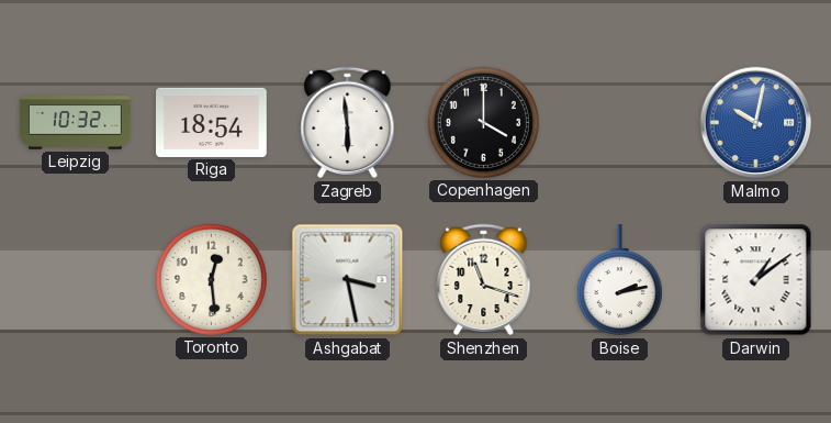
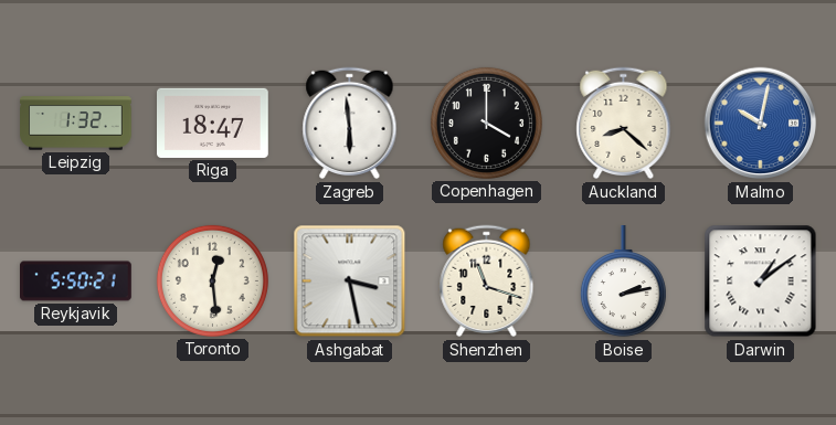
Leipzig: 10:32 -> 1:32
Riga: 18:54 -> 18:47
Auckland: none -> 8:22
Reykjavik: none -> 5:50
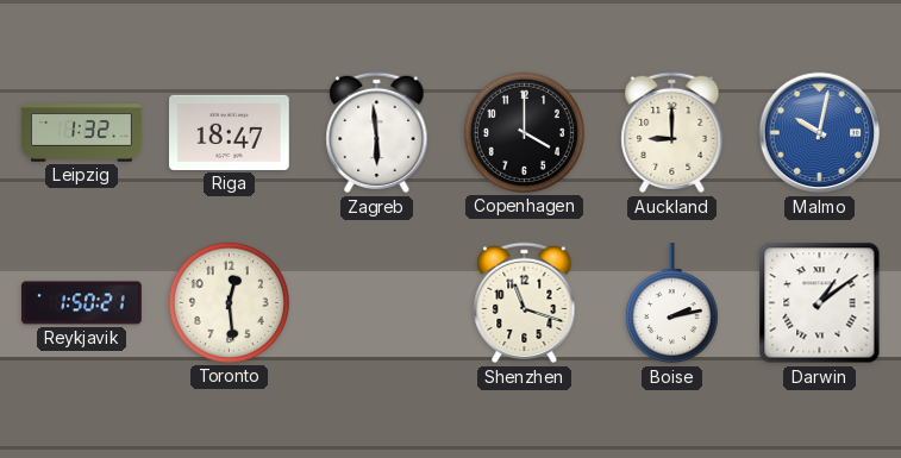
Auckland: 8:22 -> 9:00
Reykjavik: 5:50 -> 1:50
Ashgabat: 3:28 -> none
